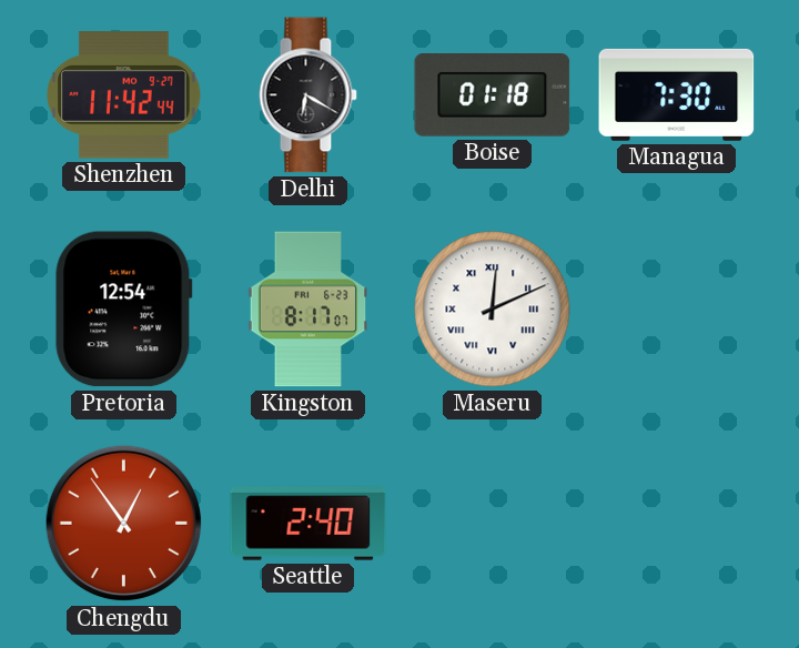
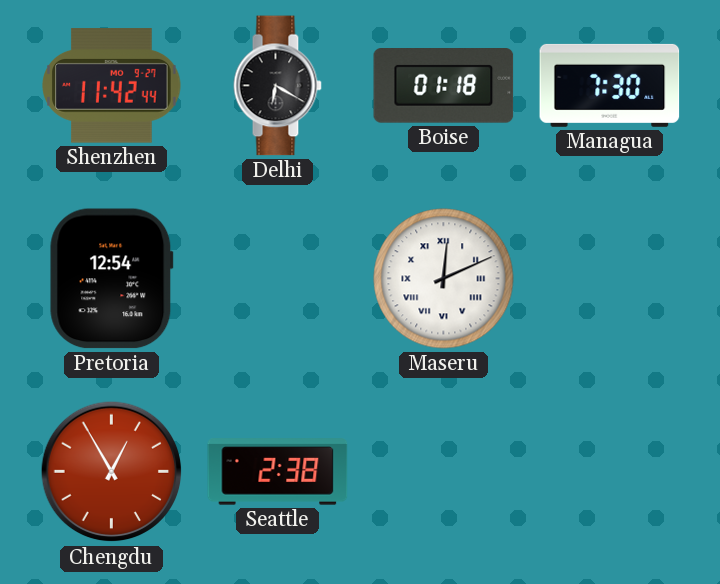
Kingston: 8:17 -> none
Chengdu: 12:54 -> 12:55
Seattle: 2:40 -> 2:38
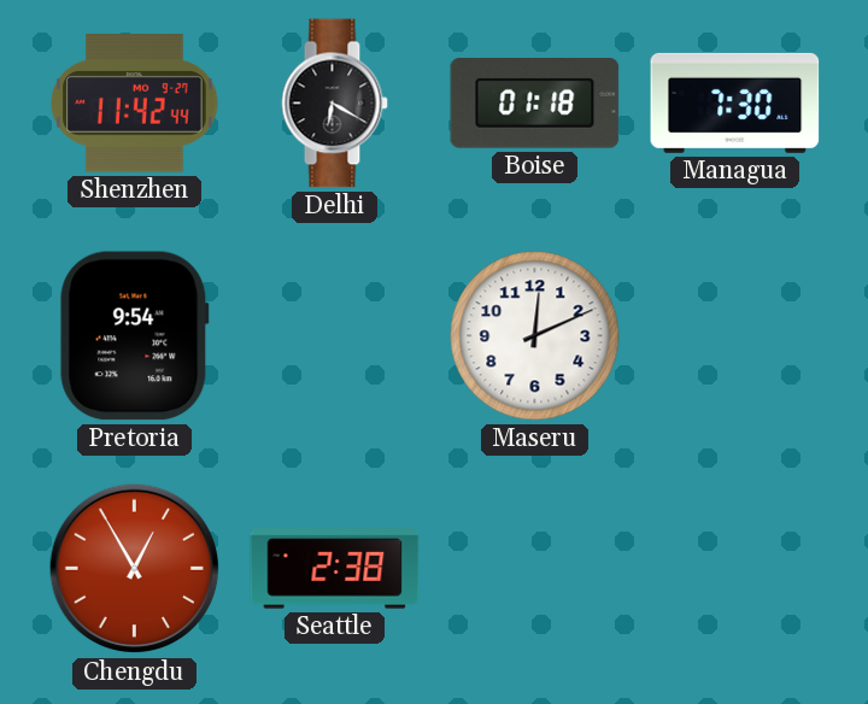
Pretoria: 12:54 -> 9:54
Maseru numerals: Roman -> Arabic
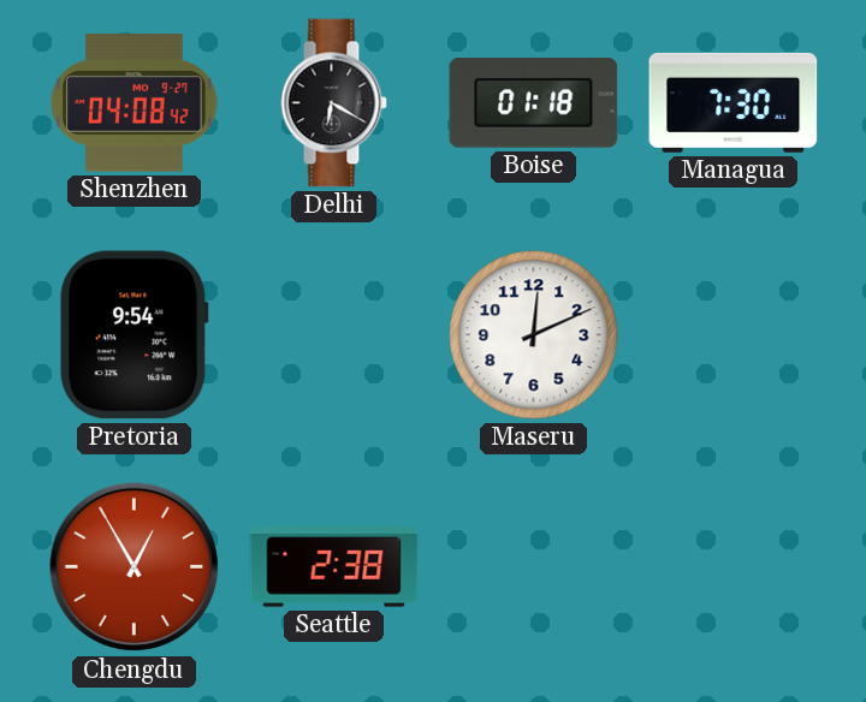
Shenzhen: 11:42 -> 04:08
